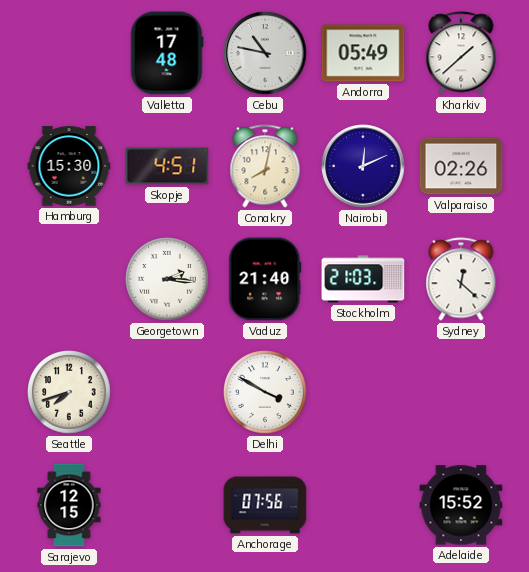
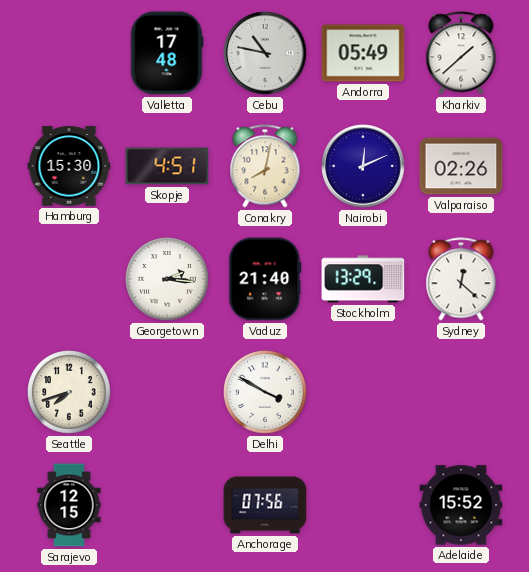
Stockholm: 21:03 -> 13:29
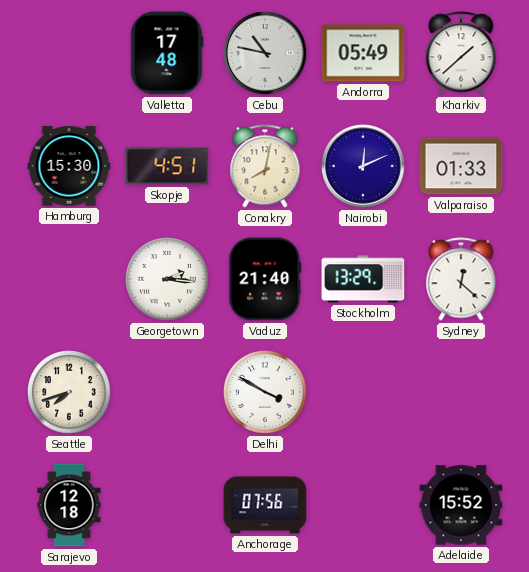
Valparaiso: 02:26 -> 01:33
Sarajevo: 12:15 -> 12:18
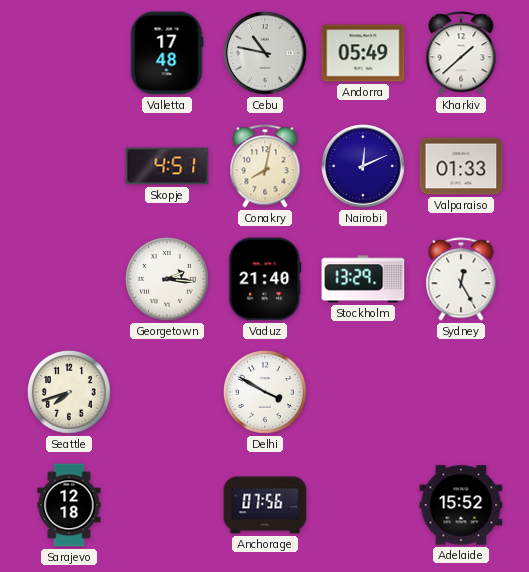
Hamburg: 15:30 -> none
Sydney: 12:22 -> 12:25
